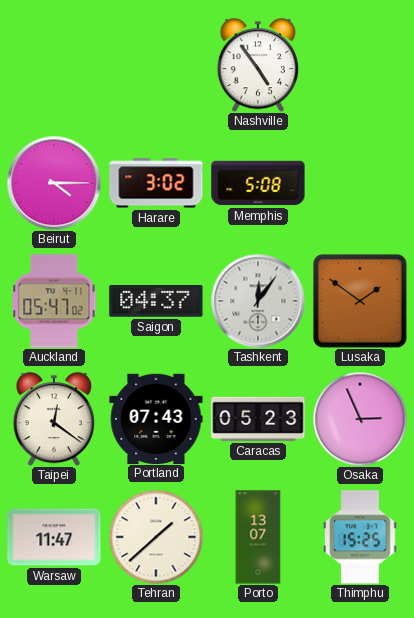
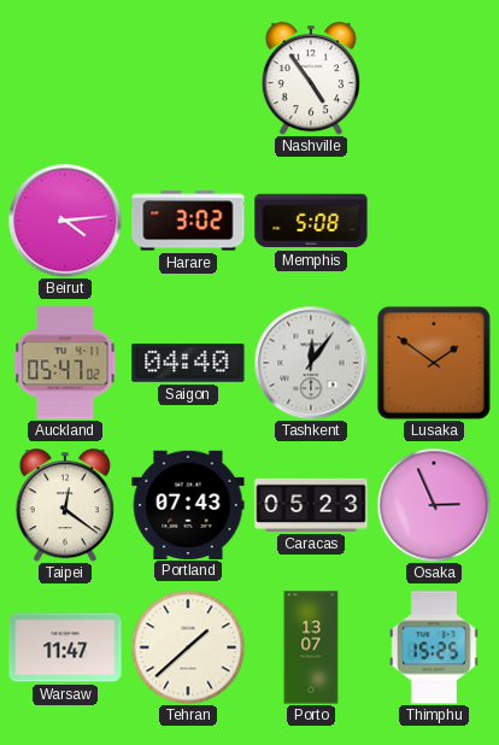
Beirut: 4:15 -> 4:14
Saigon: 04:37 -> 04:40
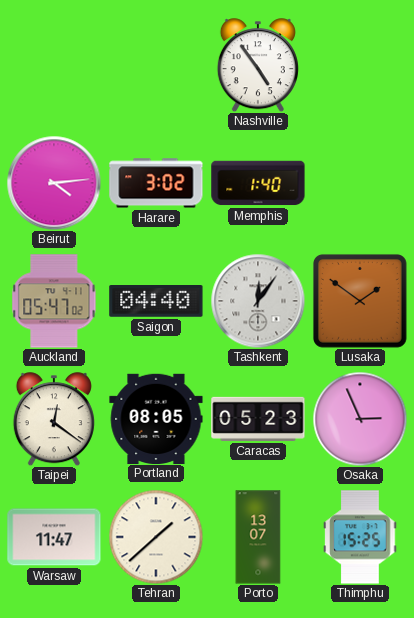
Memphis: 5:08 -> 1:40
Portland: 07:43 -> 08:05
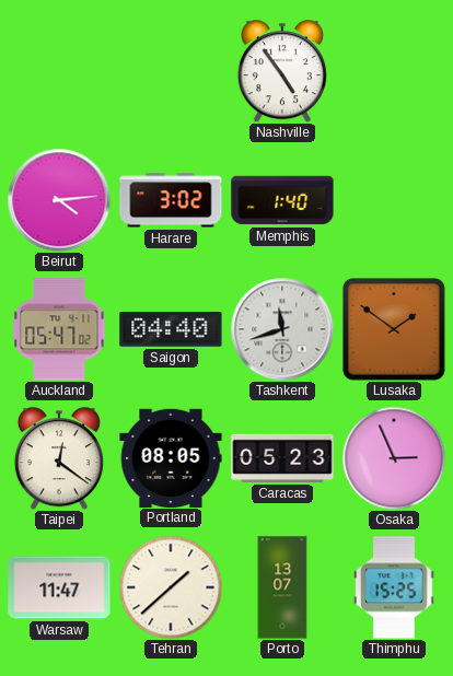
Tashkent: 12:06 -> 11:42
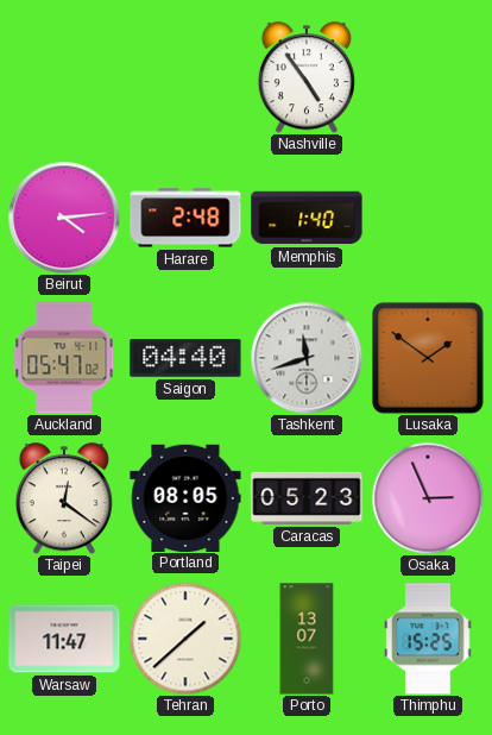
Harare: 3:02 -> 2:48
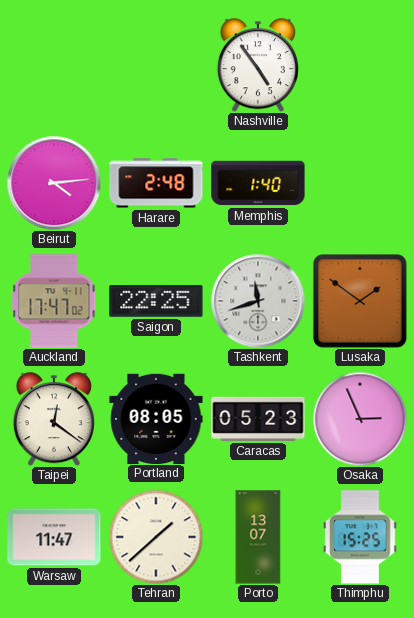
Auckland: 05:47 -> 17:47
Saigon: 04:40 -> 22:25
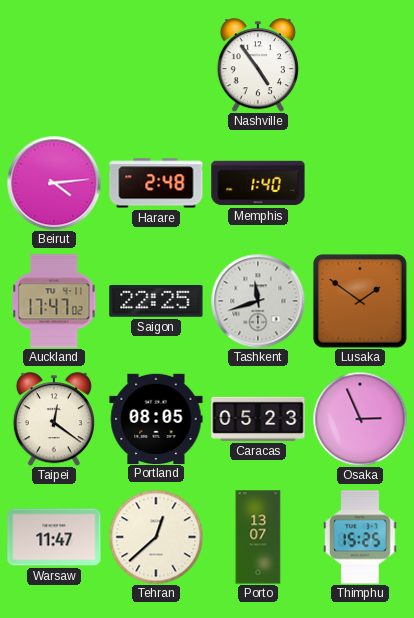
Tehran: 1:38 -> 12:38
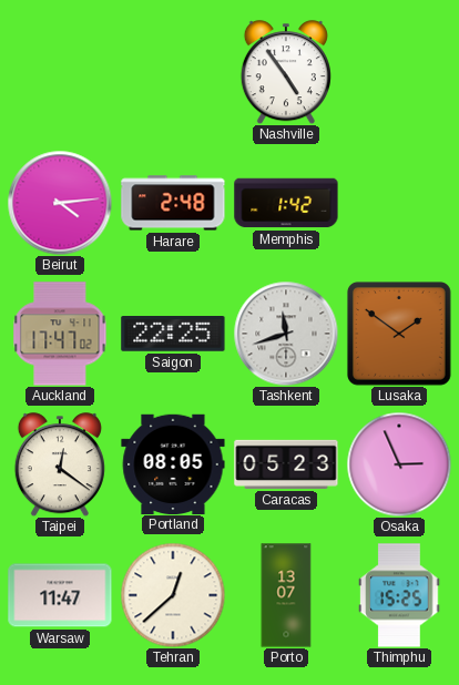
Memphis: 1:40 -> 1:42
